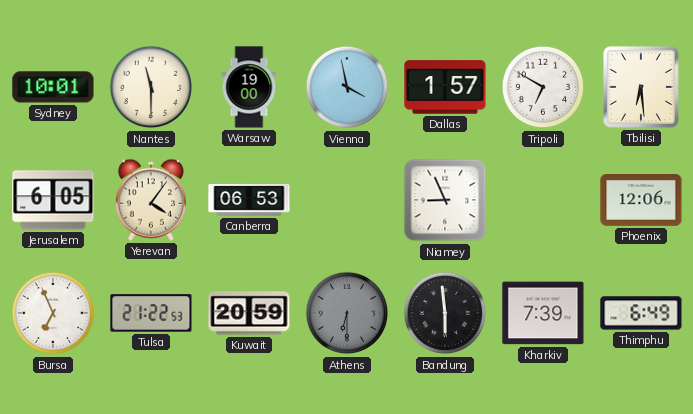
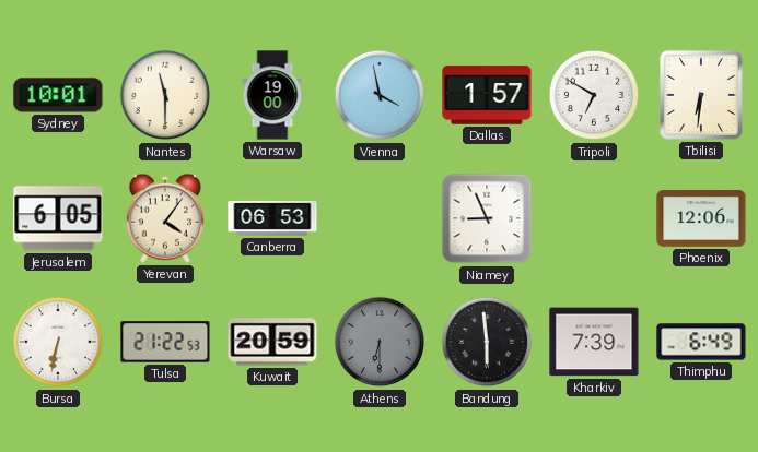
Tbilisi: 6:29 -> 6:31
Bursa: 6:56 -> 6:32
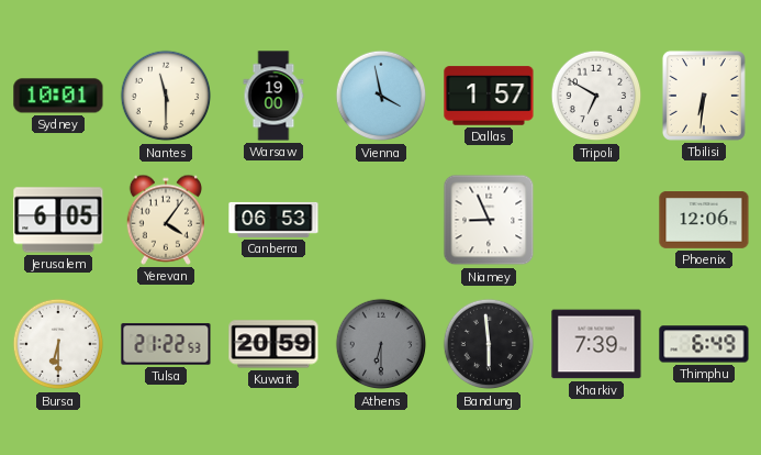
Bursa: 6:32 -> 6:30
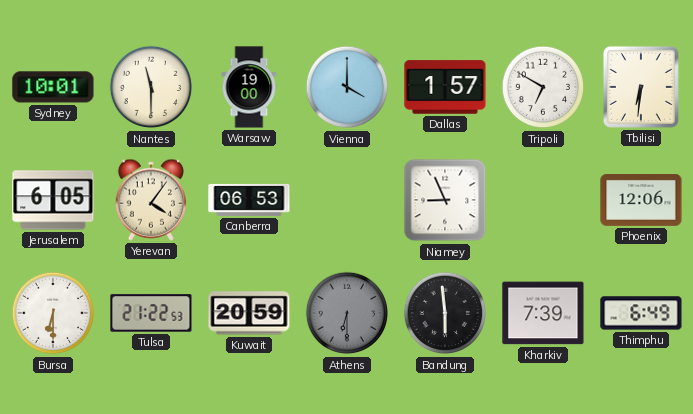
Vienna: 3:58 -> 4:00
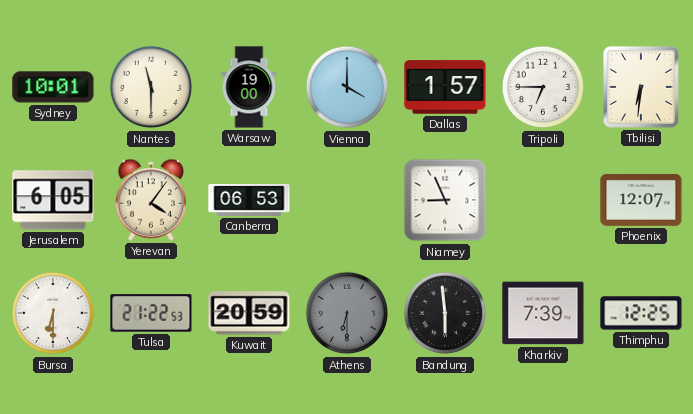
Tripoli: 6:50 -> 6:45
Phoenix: 12:06 -> 12:07
Thimphu: 6:49 -> 12:25
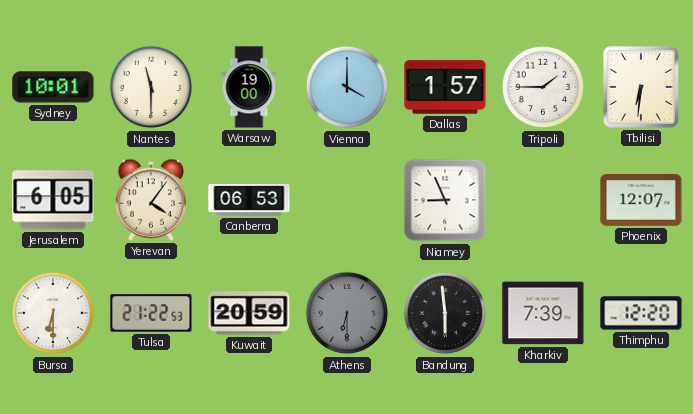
Tripoli: 6:45 -> 1:45
Thimphu: 12:25 -> 12:20
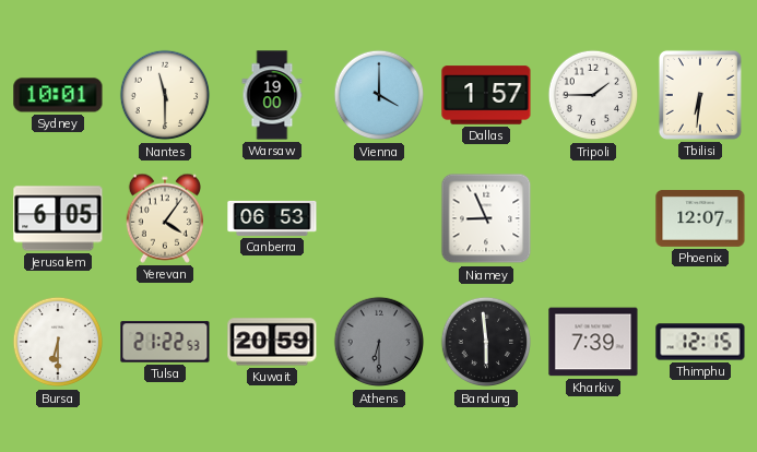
Thimphu: 12:20 -> 12:15
